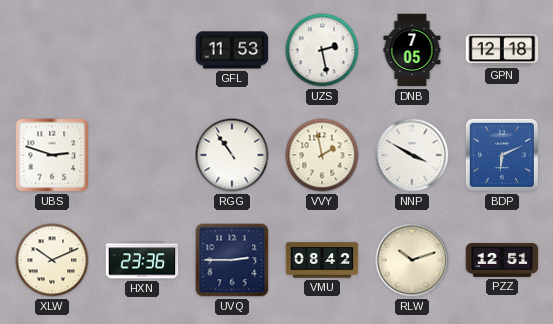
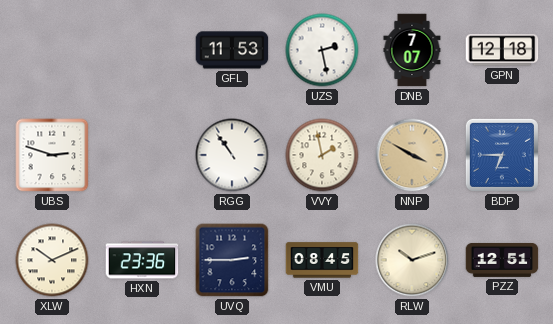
DNB: 7:05 -> 7:07
NNP dial: white -> champagne
BDP: 6:11 -> 6:45
VMU: 08:42 -> 08:45
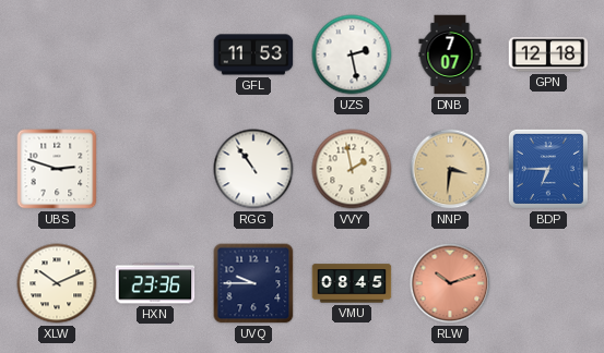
NNP: 3:50 -> 3:31
UVQ: 2:45 -> 9:45
RLW dial: cream -> salmon
PZZ: 12:51 -> none
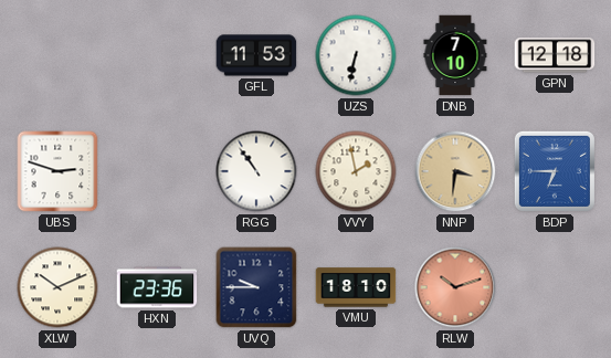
UZS: 2:28 -> 6:32
DNB: 7:07 -> 7:10
VMU: 08:45 -> 18:10
